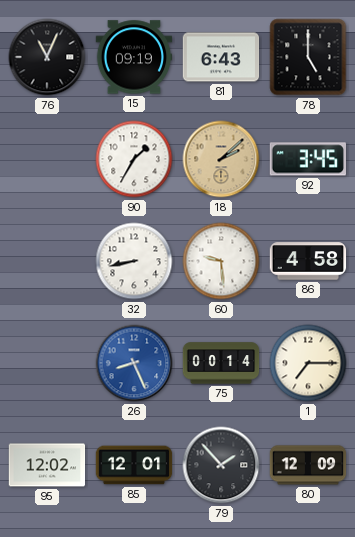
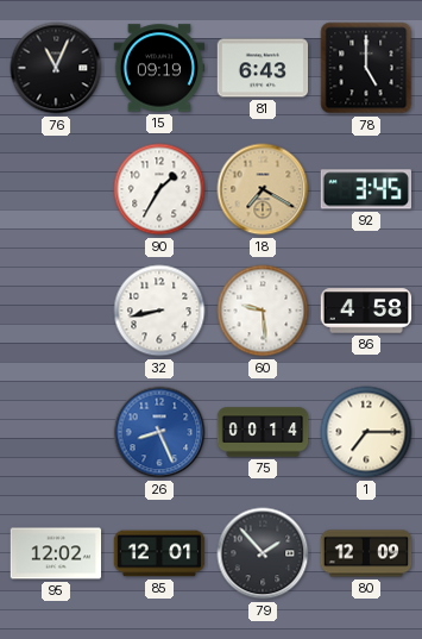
18: 2:08 -> 7:20
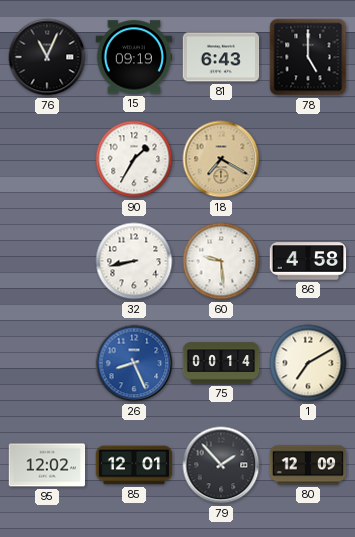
92: 3:45 -> none
1: 7:15 -> 7:10
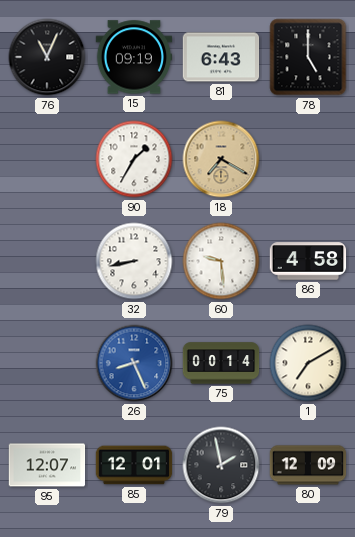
95: 12:02 -> 12:07
79: 1:53 -> 1:58
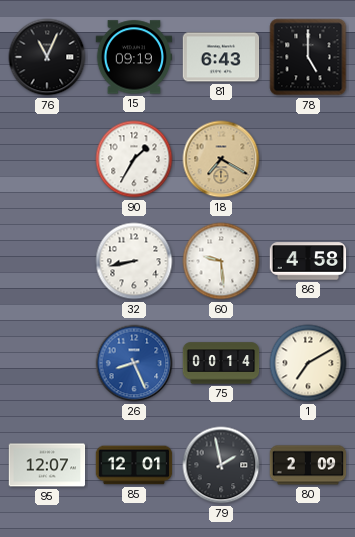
80: 12:09 -> 2:09
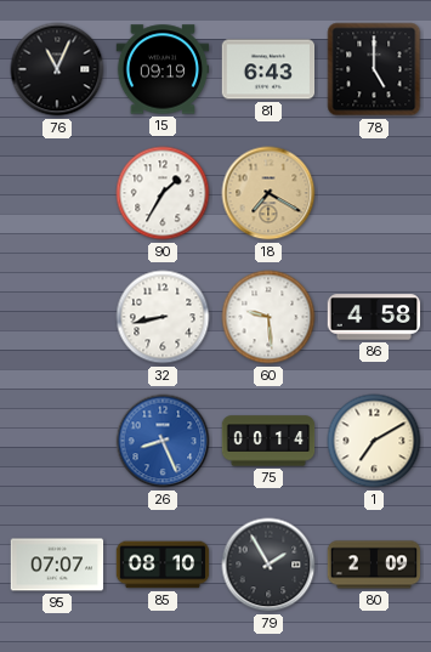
95: 12:07 -> 07:07
85: 12:01 -> 08:10
79: 1:58 -> 1:55
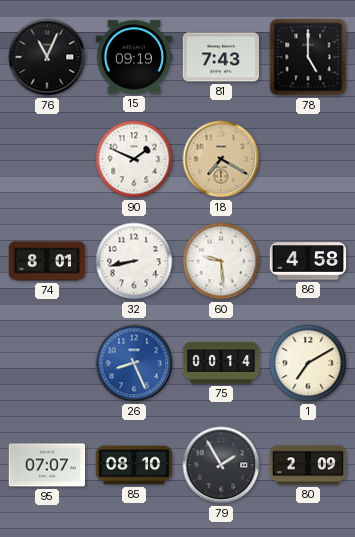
81: 6:43 -> 7:43
90: 1:35 -> 1:49
74: none -> 8:01
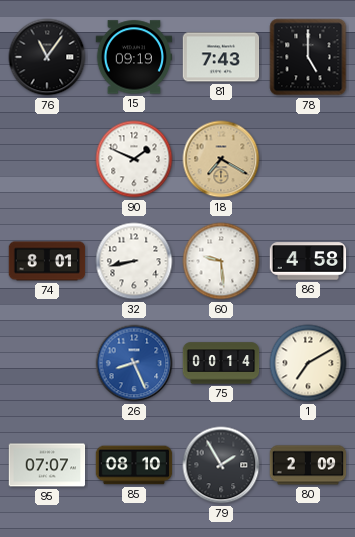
76: 11:04 -> 11:06
